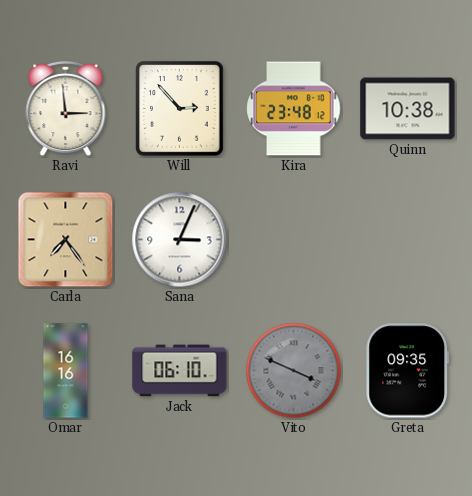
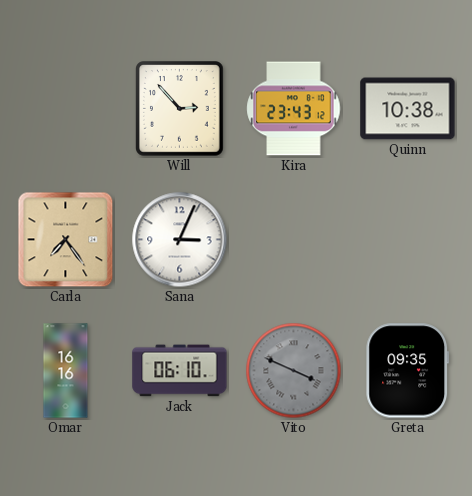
Ravi: 2:59 -> none
Kira: 23:48 -> 23:43
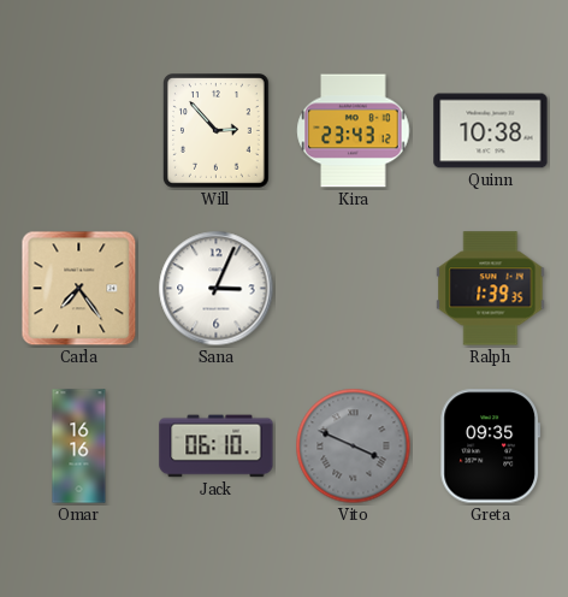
Ralph: none -> 1:39
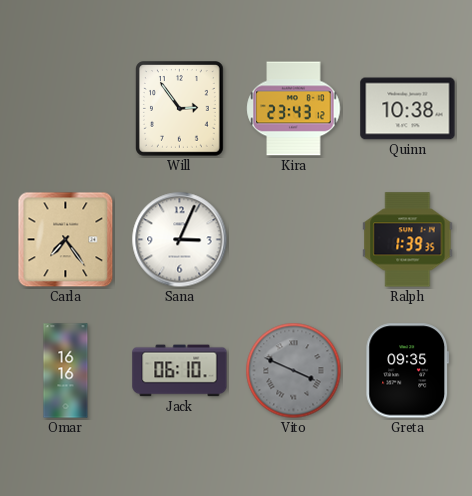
Will: 2:53 -> 2:54
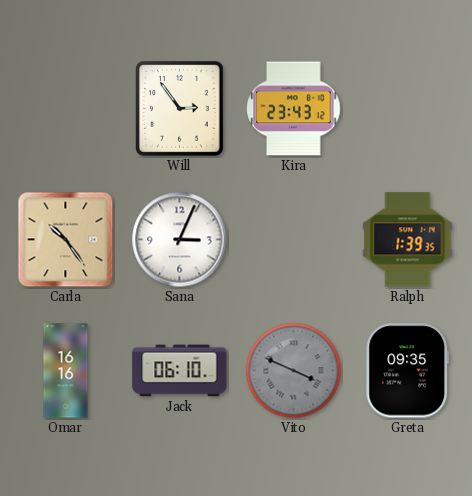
Quinn: 10:38 -> none
Carla: 7:24 -> 10:24
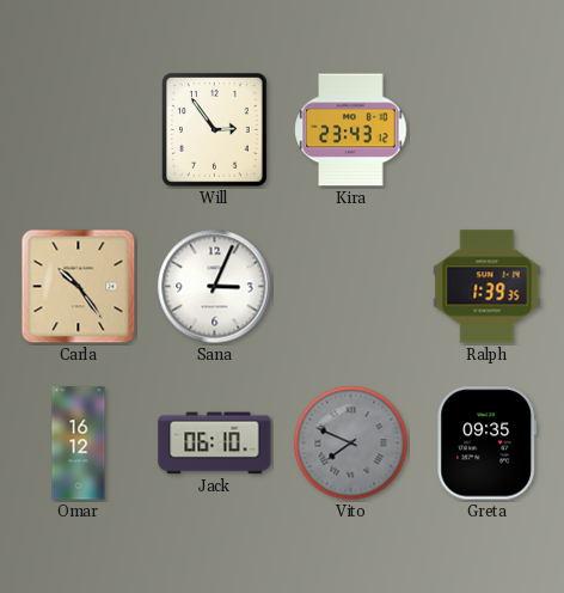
Omar: 16:16 -> 16:12
Vito: 3:49 -> 7:49
